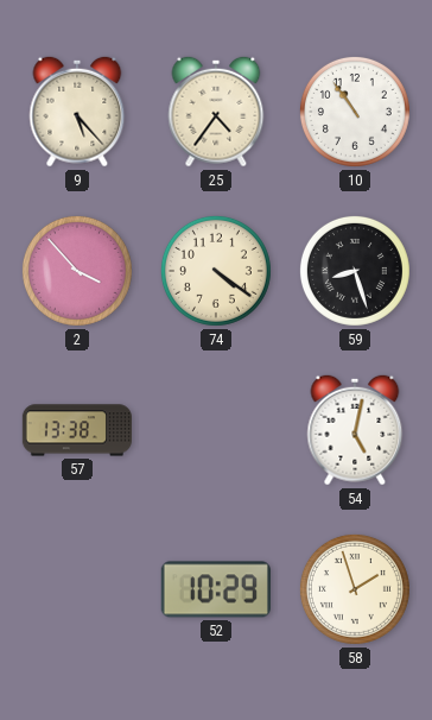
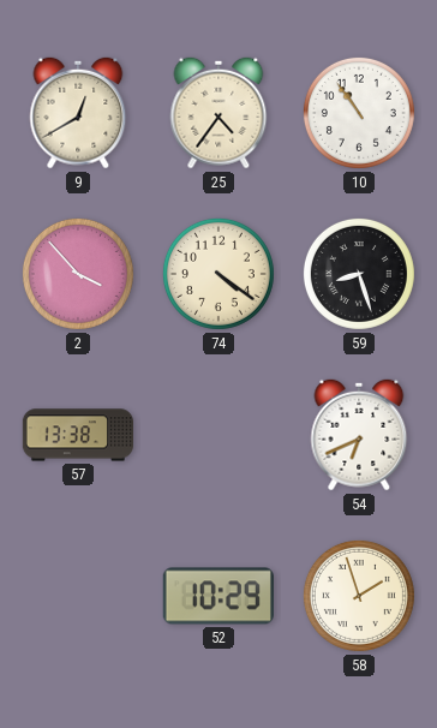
9: 5:23 -> 12:40
54: 5:02 -> 6:41
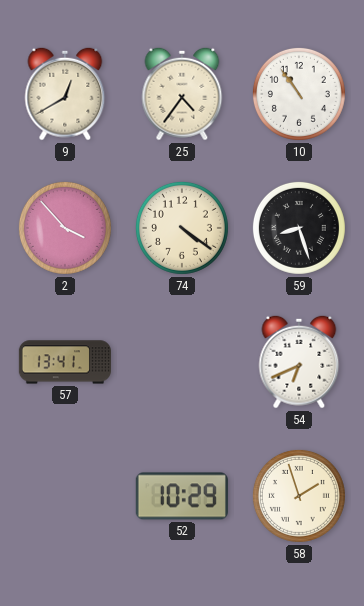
57: 13:38 -> 13:41
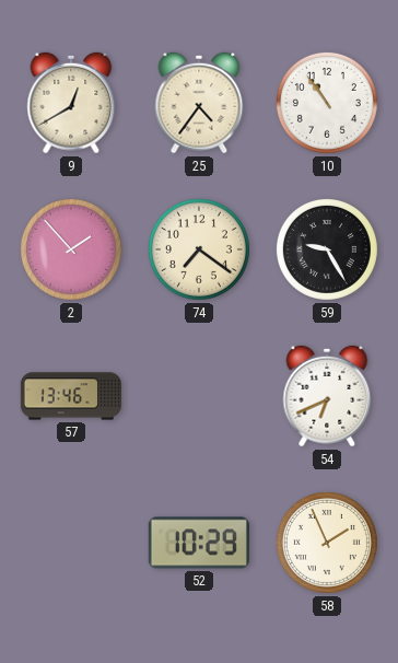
2: 3:53 -> 1:53
74: 4:21 -> 7:21
59: 8:27 -> 9:25
57: 13:41 -> 13:46
58: 1:57 -> 1:56
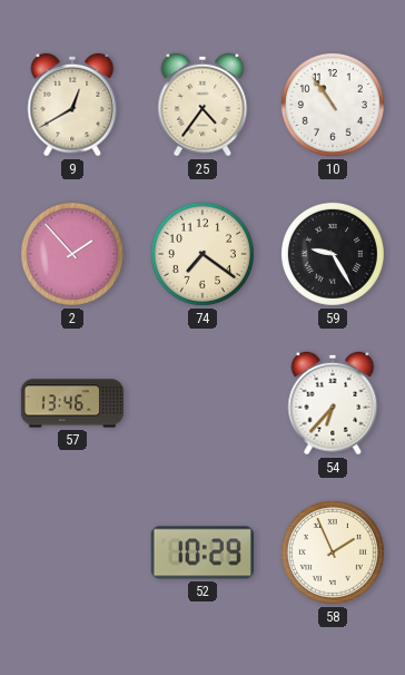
54: 6:41 -> 6:37
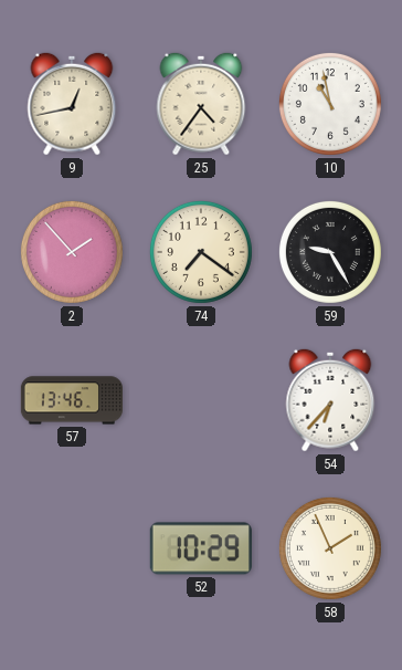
9: 12:40 -> 12:43
10: 10:54 -> 10:58
